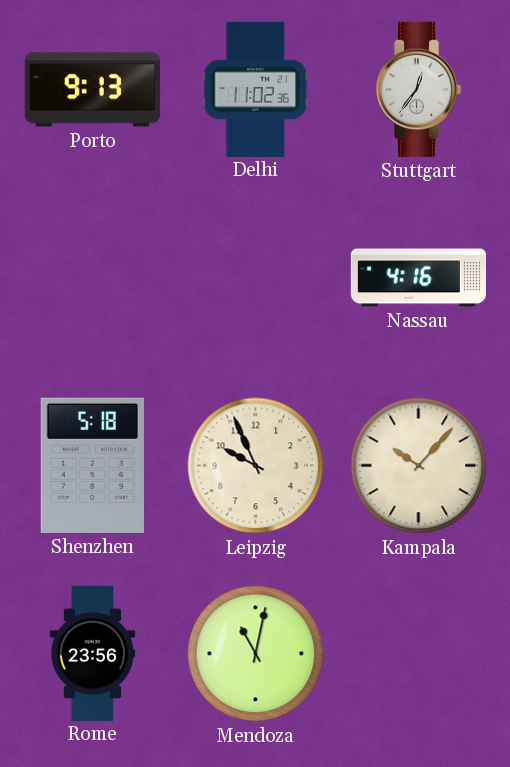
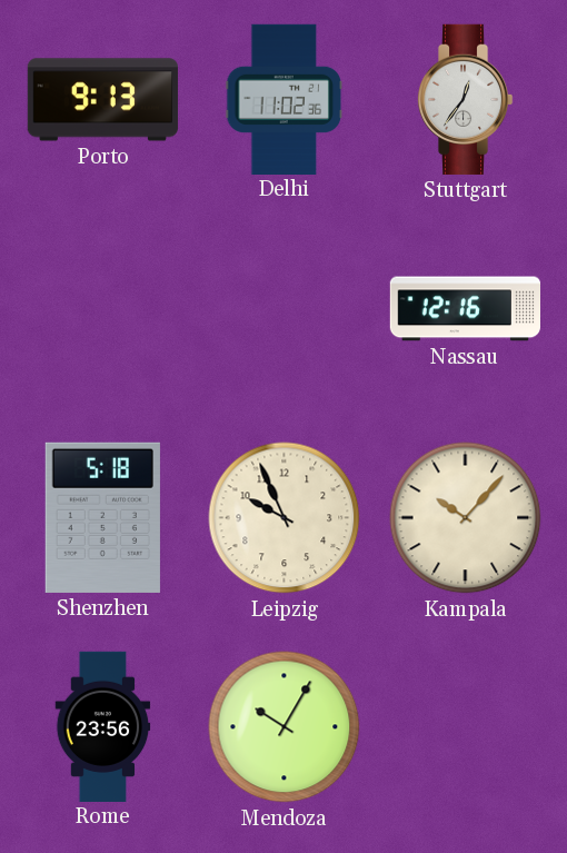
Nassau: 4:16 -> 12:16
Mendoza: 11:02 -> 10:05
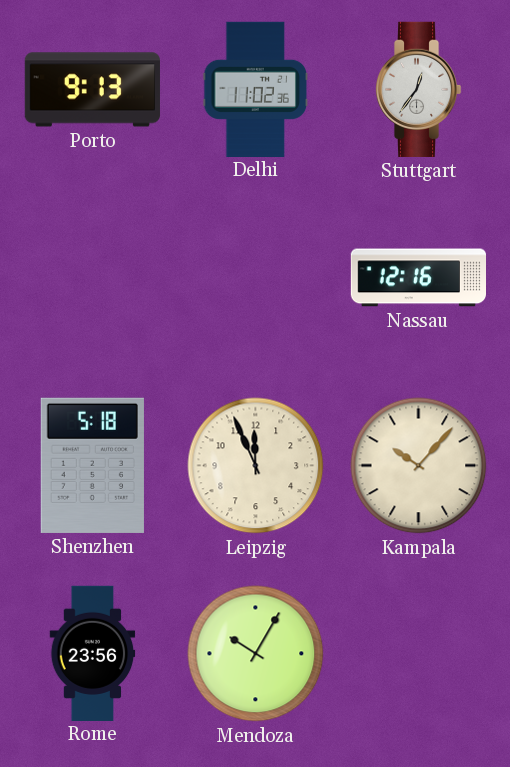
Leipzig: 9:56 -> 11:56
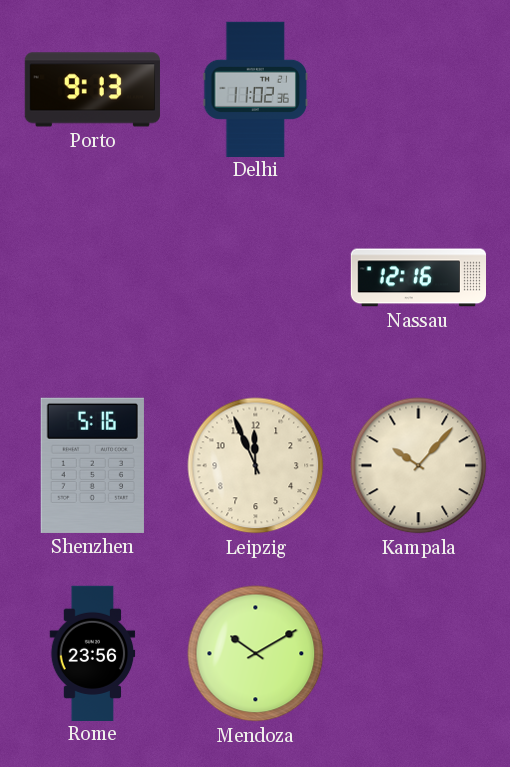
Stuttgart: 12:36 -> none
Shenzhen: 5:18 -> 5:16
Mendoza: 10:05 -> 10:10
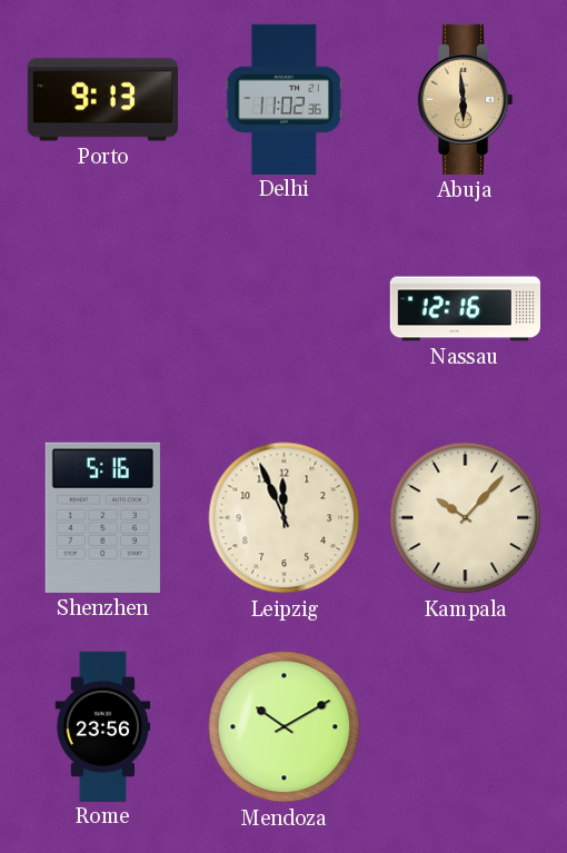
Abuja: none -> 5:59
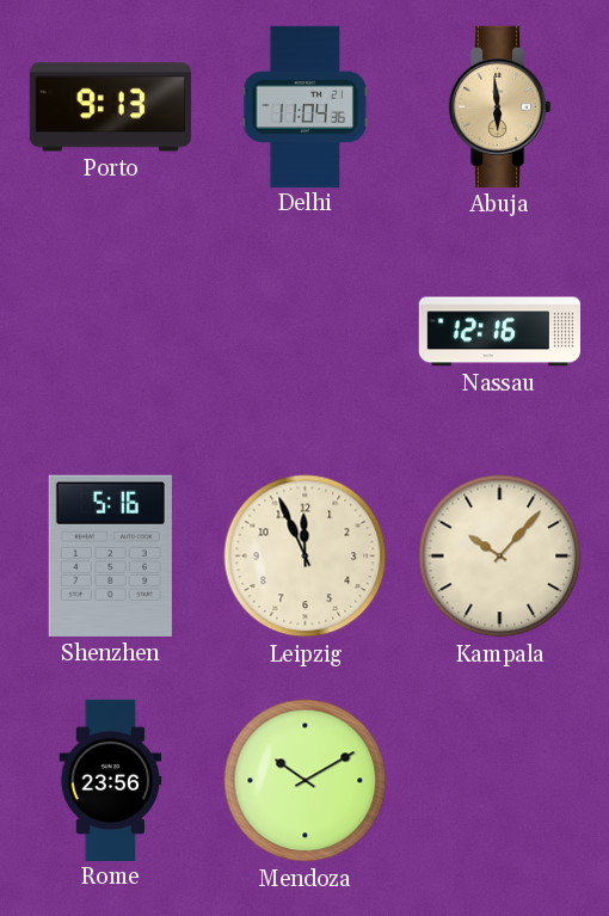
Delhi: 11:02 -> 11:04
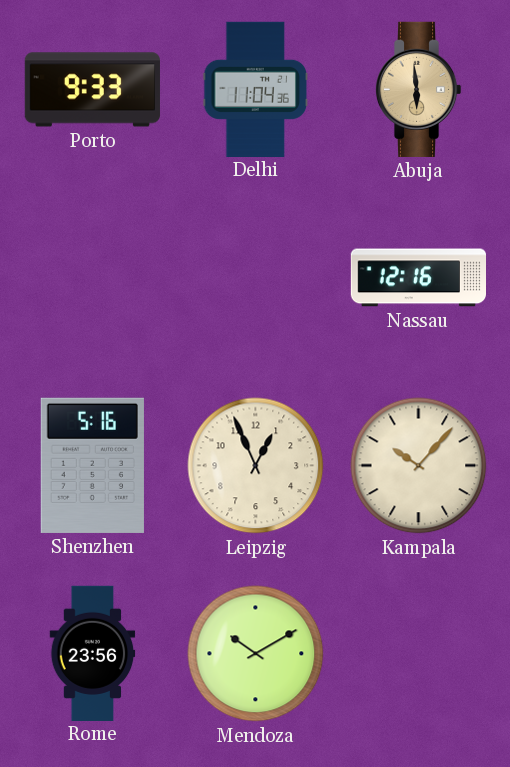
Porto: 9:13 -> 9:33
Leipzig: 11:56 -> 12:56
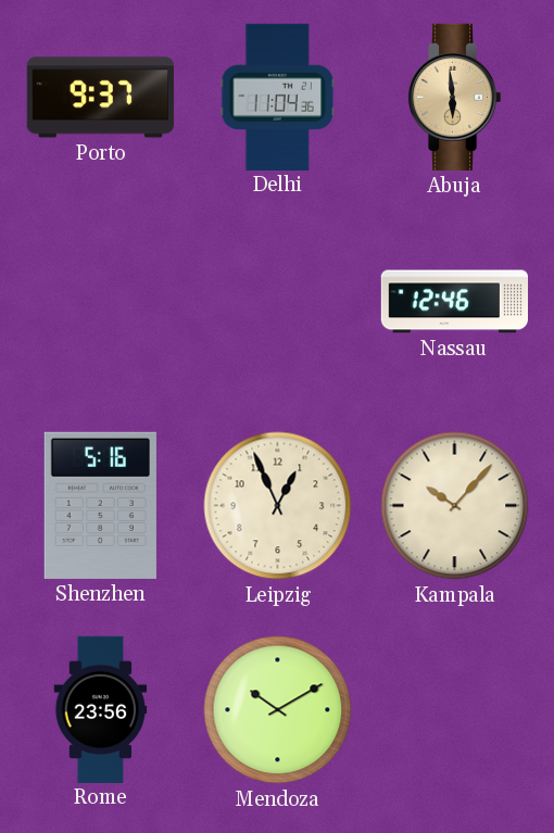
Porto: 9:33 -> 9:37
Nassau: 12:16 -> 12:46
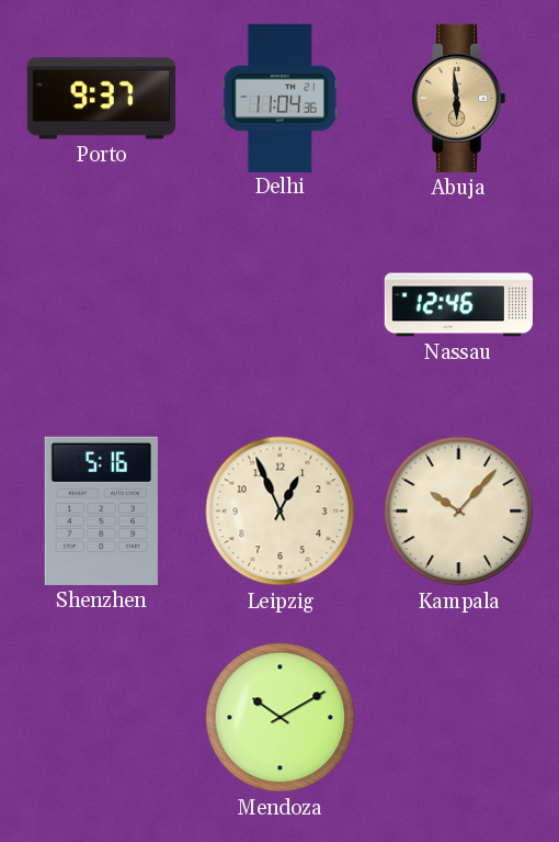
Rome: 23:56 -> none
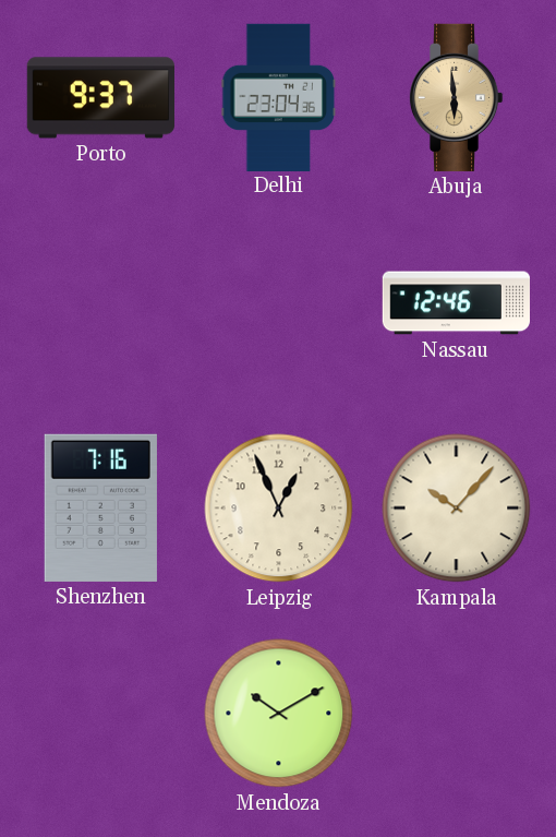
Delhi: 11:04 -> 23:04
Shenzhen: 5:16 -> 7:16
